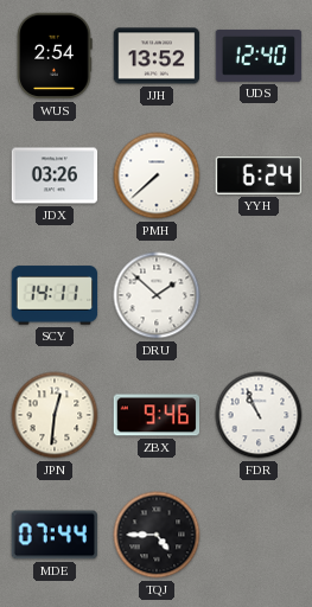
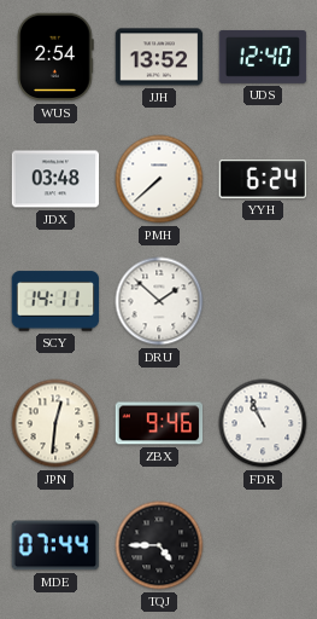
JDX: 03:26 -> 03:48
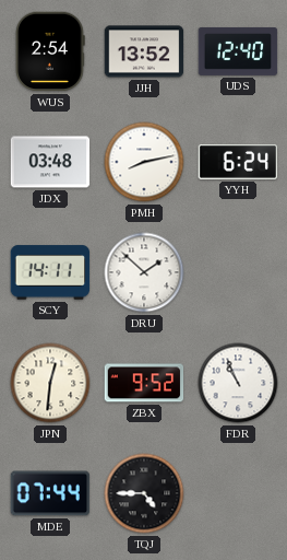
PMH: 7:38 -> 8:13
ZBX: 9:46 -> 9:52
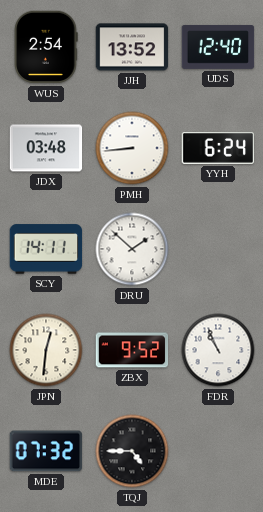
PMH: 8:13 -> 8:44
MDE: 07:44 -> 07:32
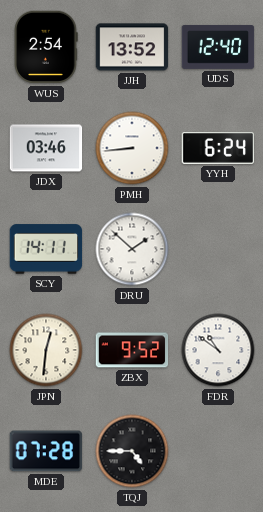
JDX: 03:48 -> 03:46
FDR: 10:56 -> 10:51
MDE: 07:32 -> 07:28
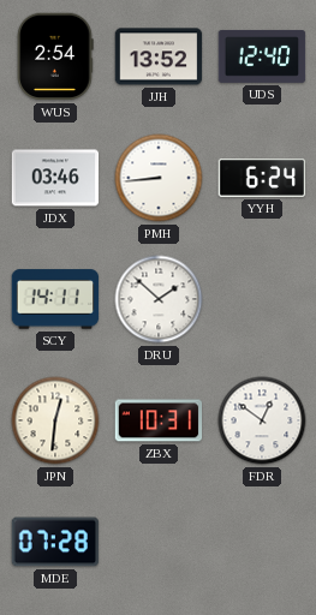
ZBX: 9:52 -> 10:31
FDR: 10:51 -> 12:51
TQJ: 4:45 -> none
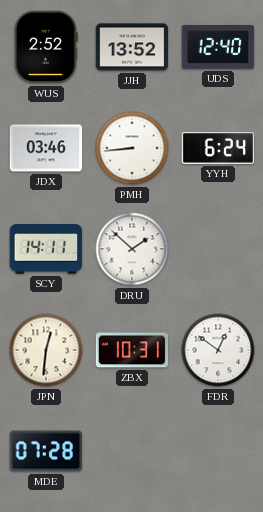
WUS: 2:54 -> 2:52
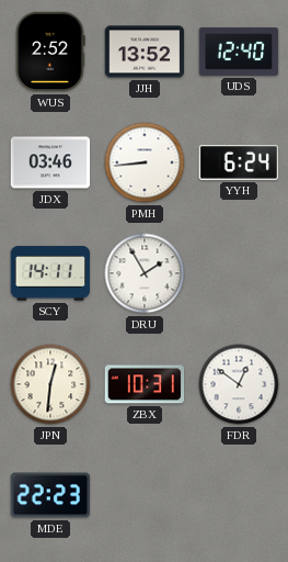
DRU: 1:52 -> 1:55
MDE: 07:28 -> 22:23
